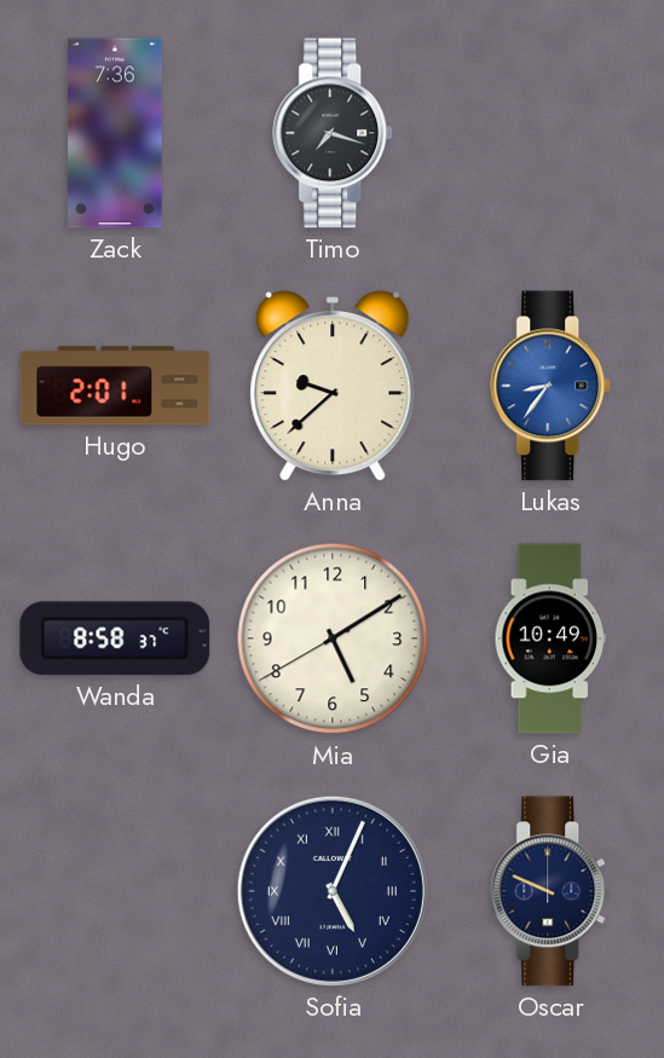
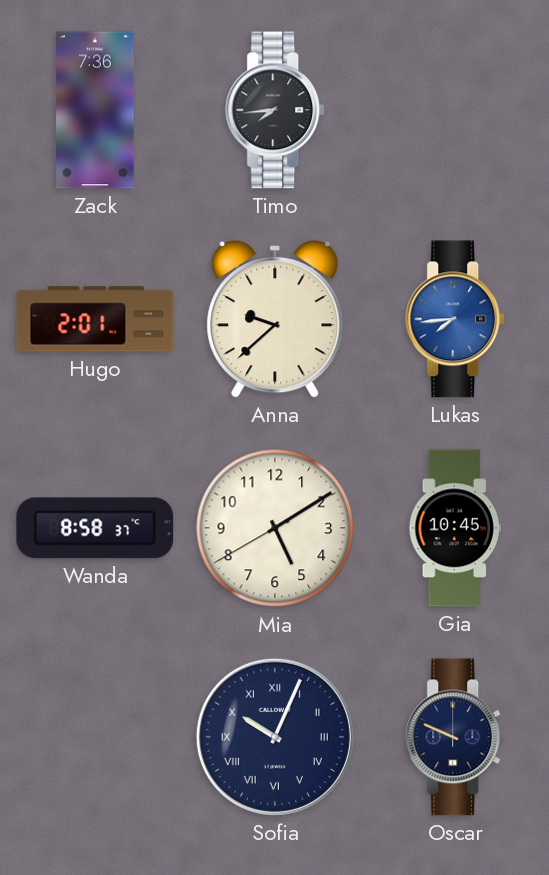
Timo: 7:18 -> 7:44
Lukas: 8:36 -> 7:44
Gia: 10:49 -> 10:45
Sofia: 5:04 -> 10:04
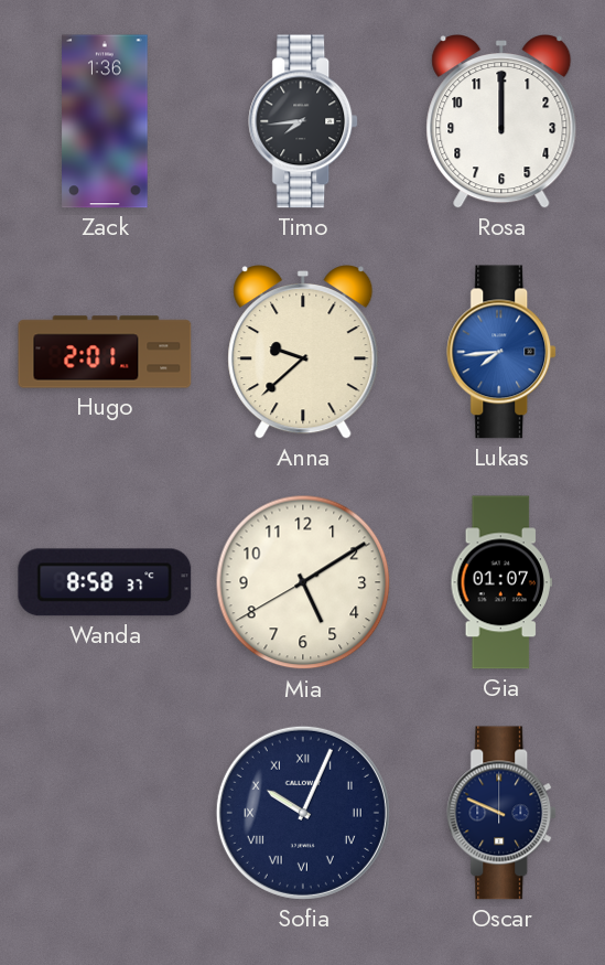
Zack: 7:36 -> 1:36
Rosa: none -> 12:00
Gia: 10:45 -> 01:07
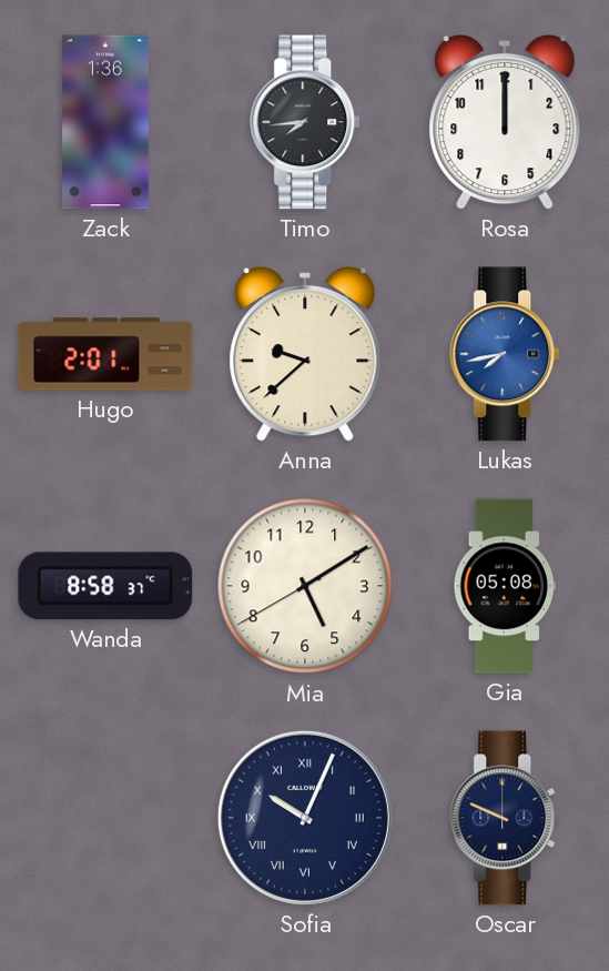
Lukas: 7:44 -> 7:43
Gia: 01:07 -> 05:08
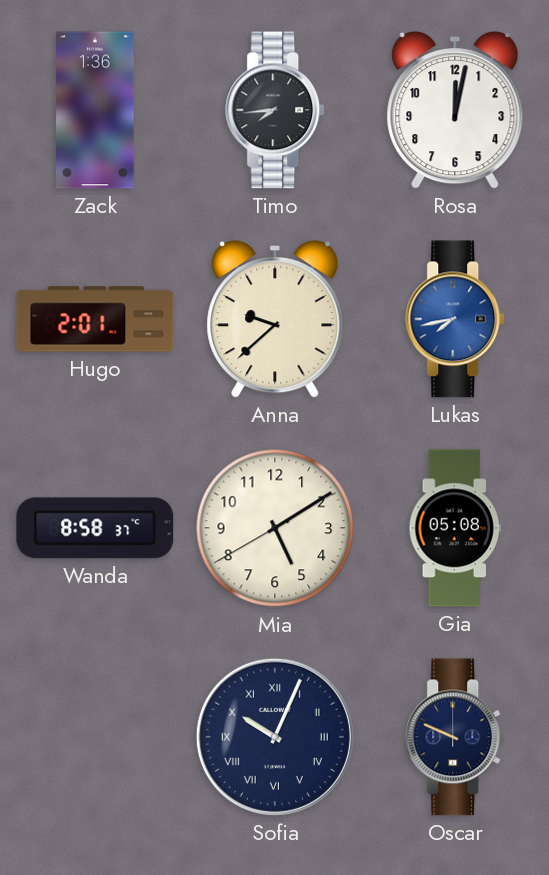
Rosa: 12:00 -> 12:02
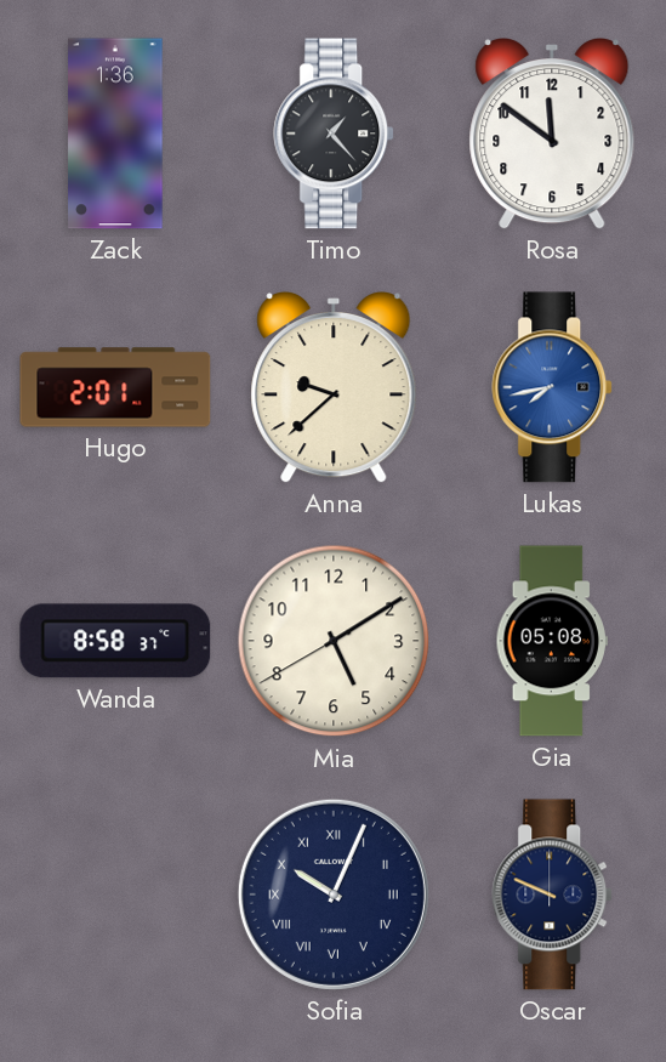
Timo: 7:44 -> 1:23
Rosa: 12:02 -> 11:51
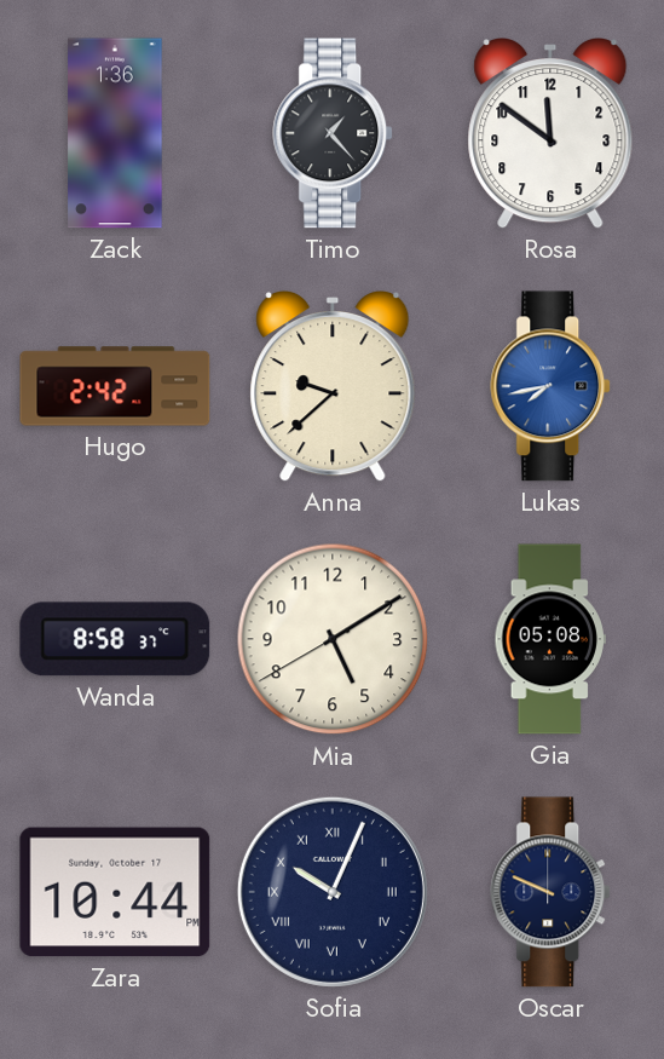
Hugo: 2:01 -> 2:42
Zara: none -> 10:44
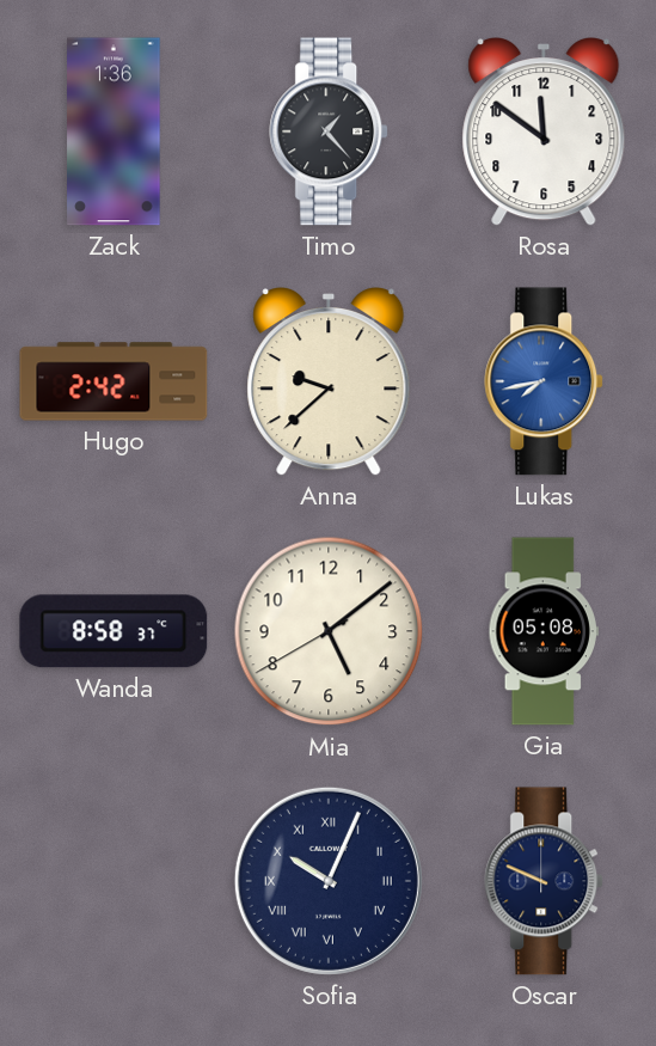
Mia: 5:09 -> 5:08
Zara: 10:44 -> none
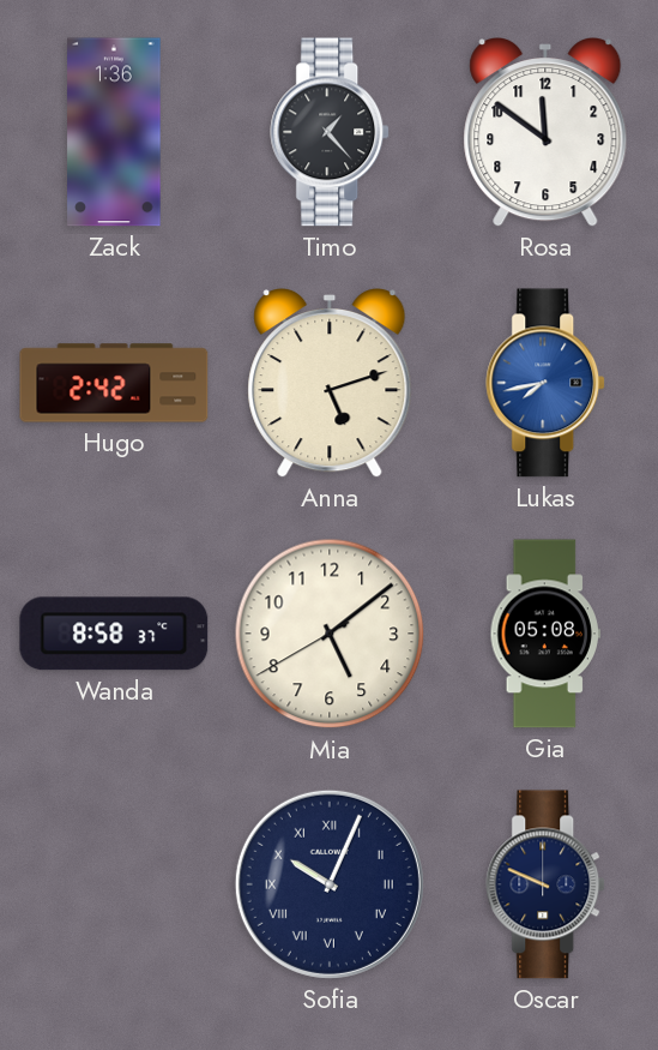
Anna: 9:38 -> 5:12
